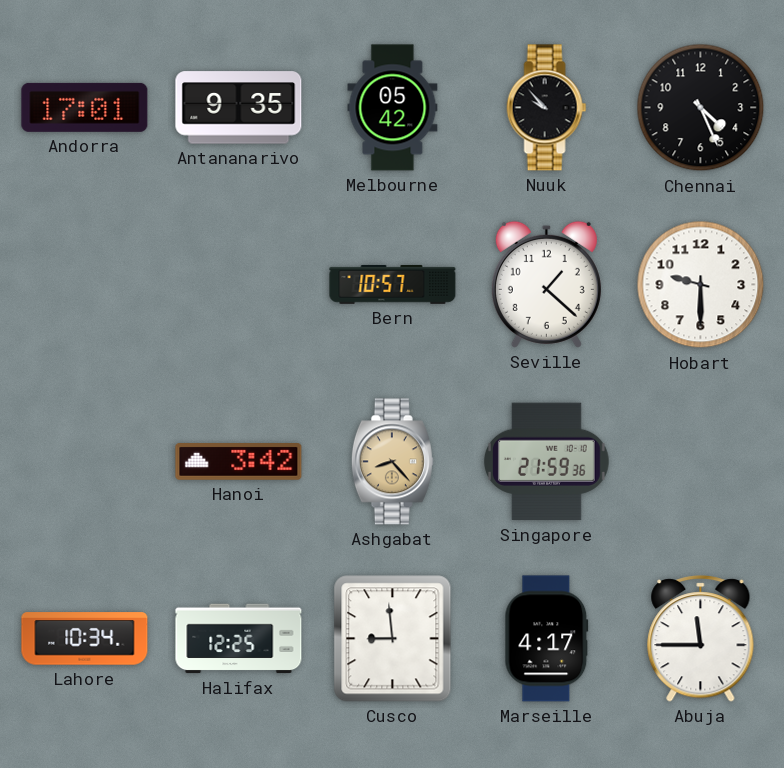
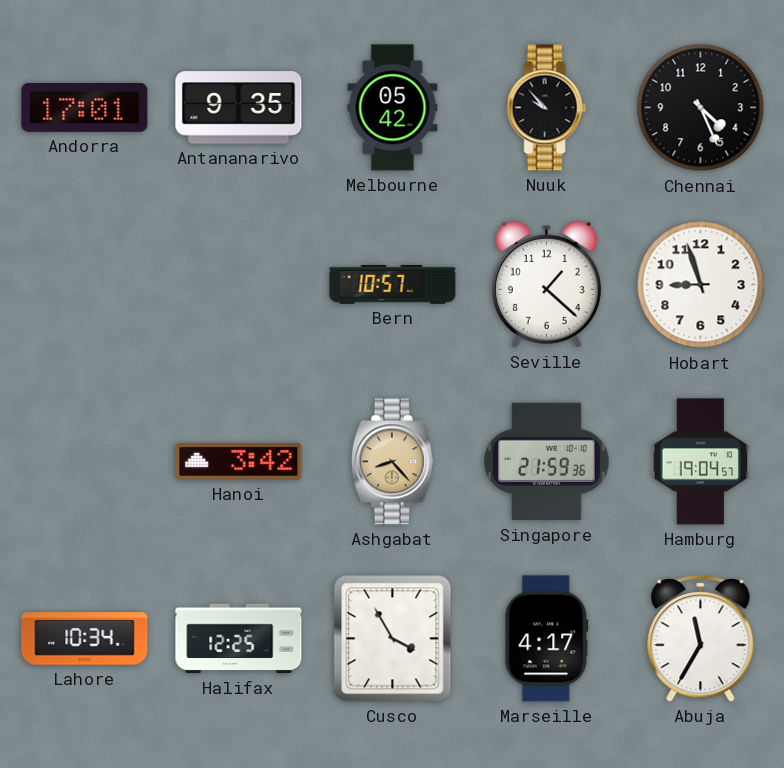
Hobart: 9:30 -> 8:57
Hamburg: none -> 19:04
Cusco: 8:59 -> 3:55
Abuja: 11:45 -> 11:35
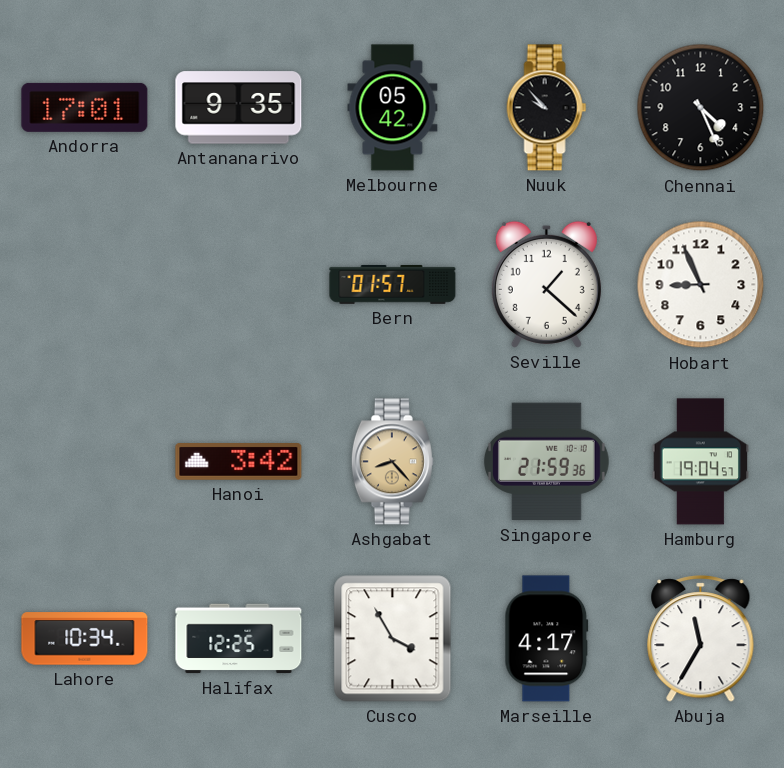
Bern: 10:57 -> 01:57
Hobart: 8:57 -> 8:56
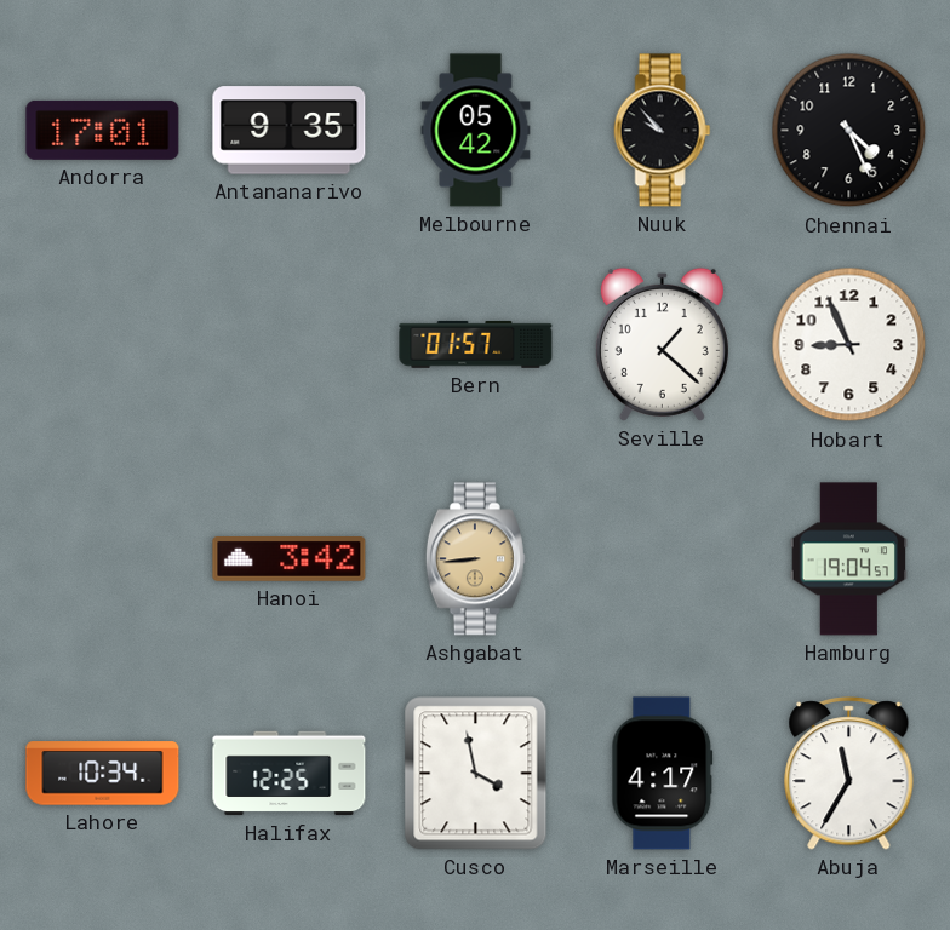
Ashgabat: 8:23 -> 8:44
Singapore: 21:59 -> none
Cusco: 3:55 -> 3:58
